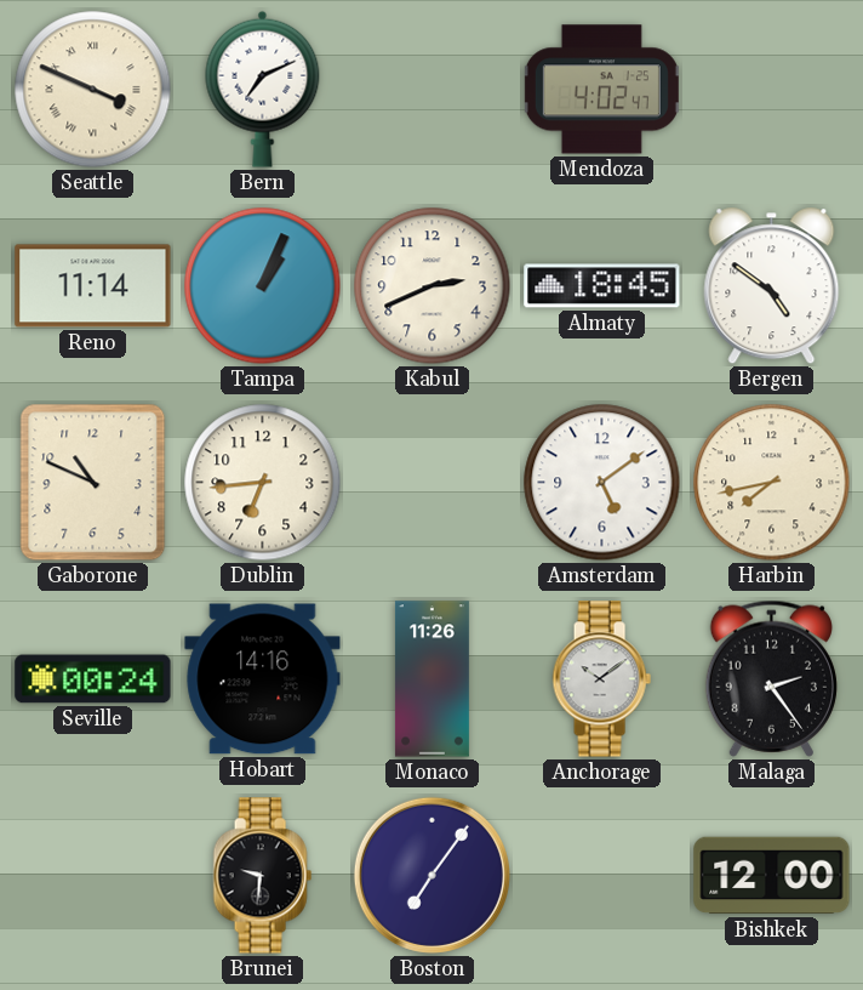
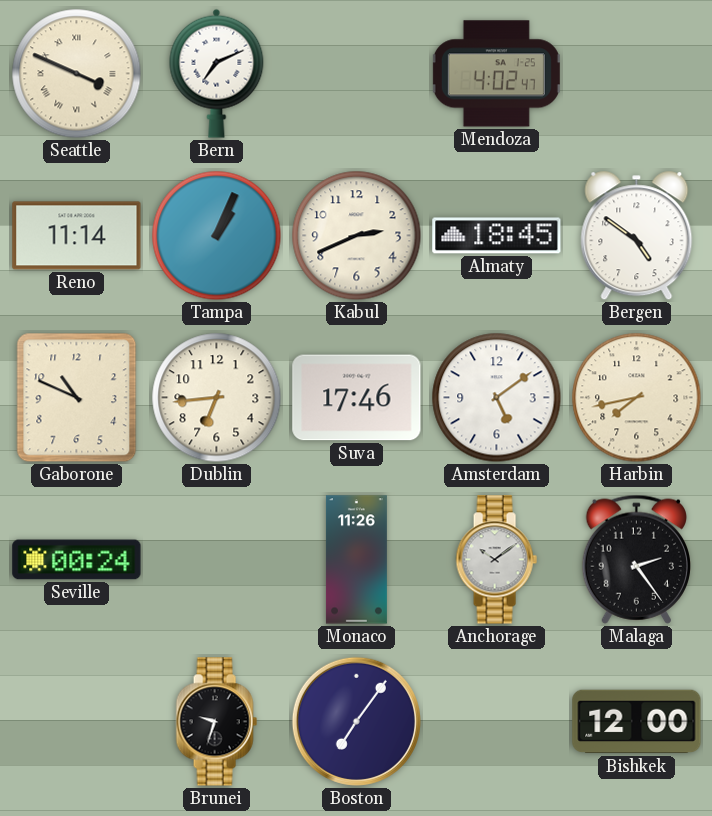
Suva: none -> 17:46
Hobart: 14:16 -> none
Brunei: 9:31 -> 9:33
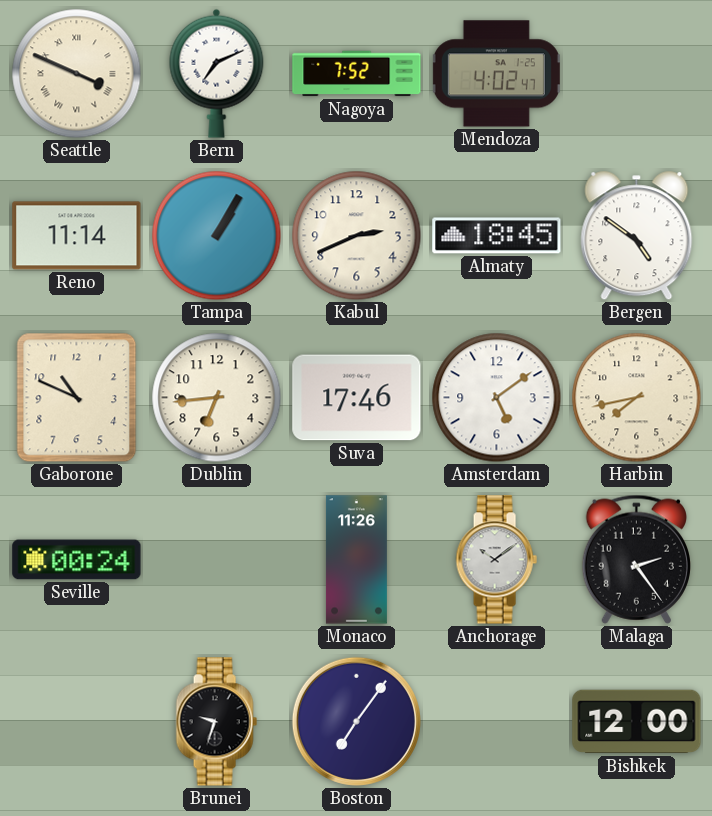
Nagoya: none -> 7:52
Tampa: 1:04 -> 1:05
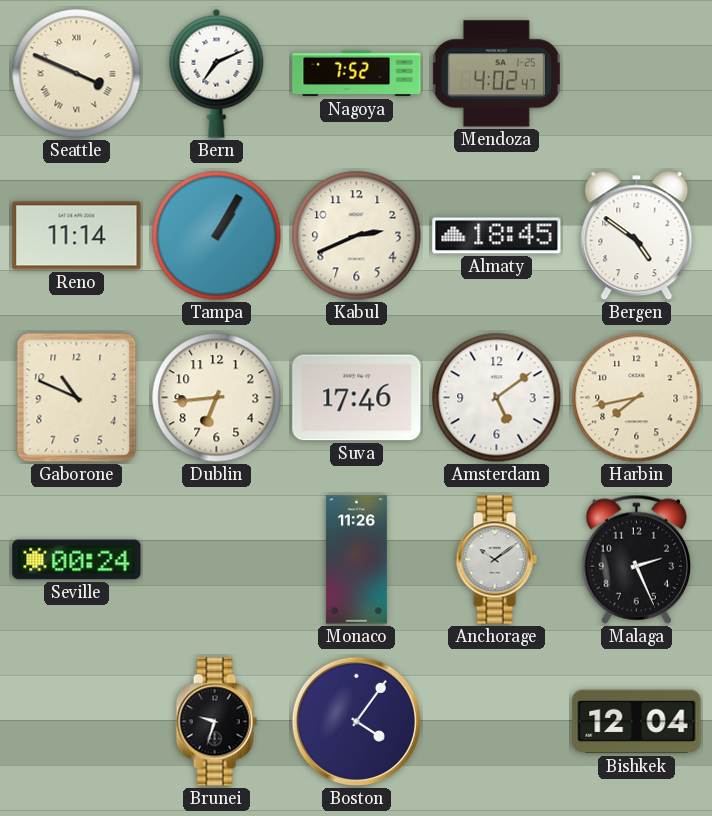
Malaga: 2:24 -> 2:26
Boston: 7:06 -> 4:06
Bishkek: 12:00 -> 12:04
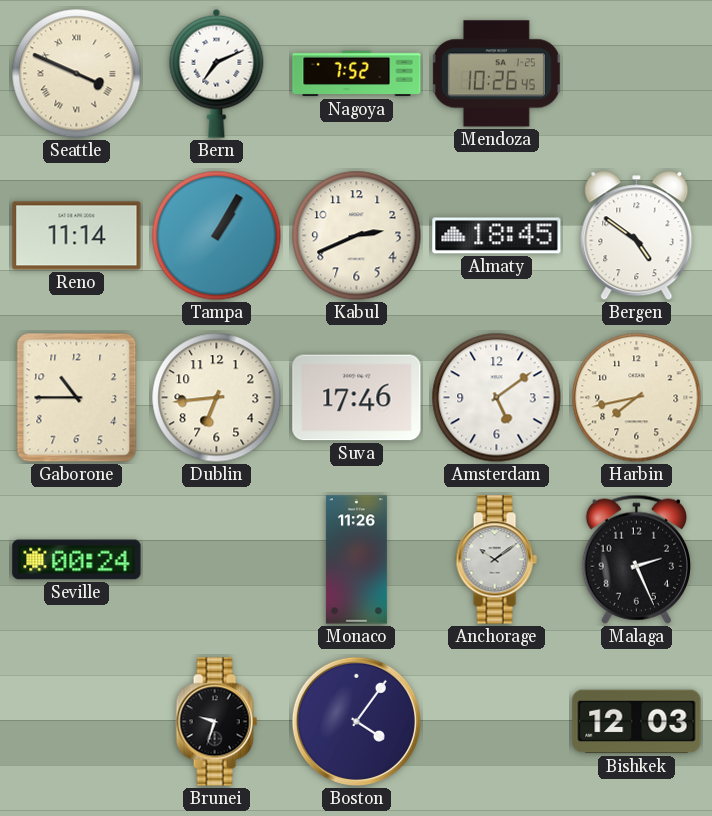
Mendoza: 4:02 -> 10:26
Gaborone: 10:49 -> 10:45
Bishkek: 12:04 -> 12:03
